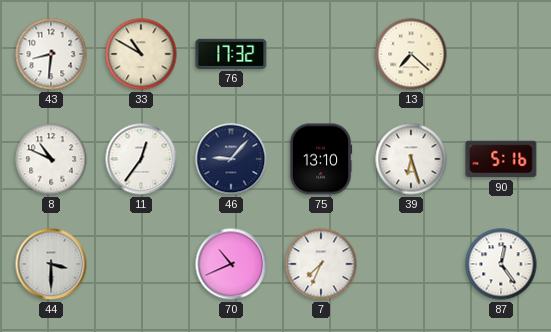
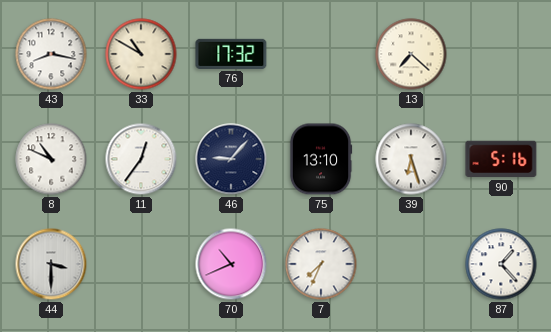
43: 8:31 -> 8:17
87: 12:24 -> 1:23
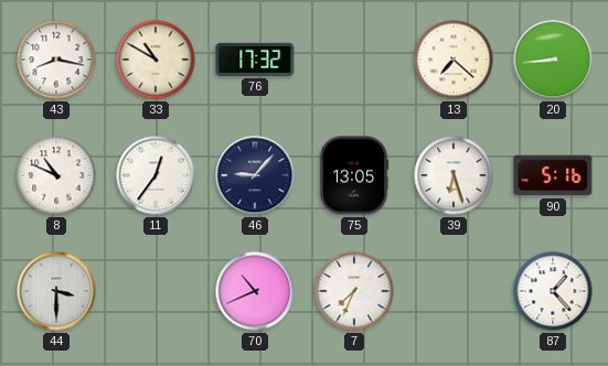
20: none -> 8:44
75: 13:10 -> 13:05
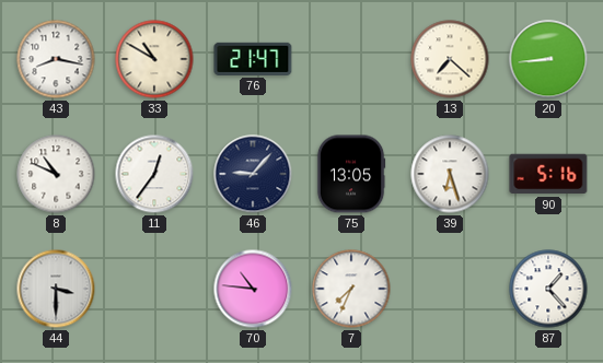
76: 17:32 -> 21:47
70: 10:41 -> 10:46
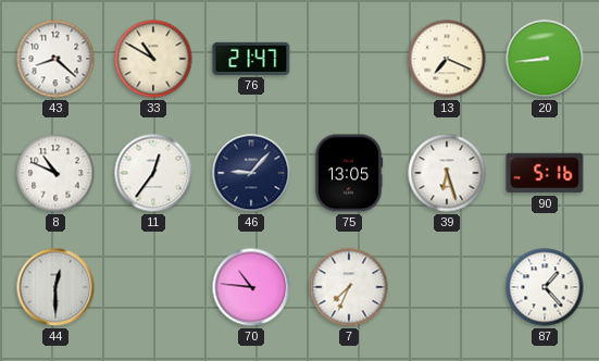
43: 8:17 -> 8:22
13: 7:22 -> 7:19
44: 3:30 -> 12:30
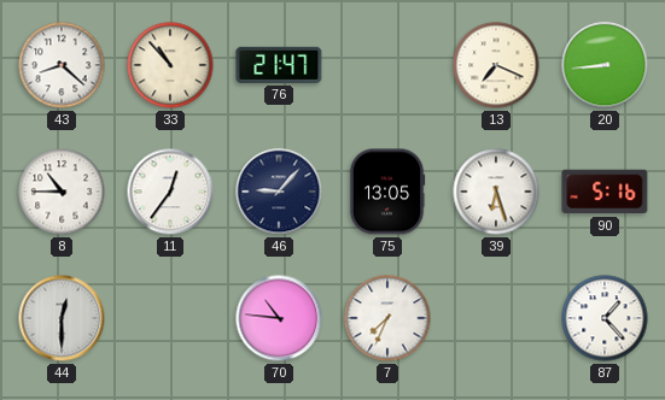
33: 10:50 -> 10:53
8: 10:49 -> 10:45
